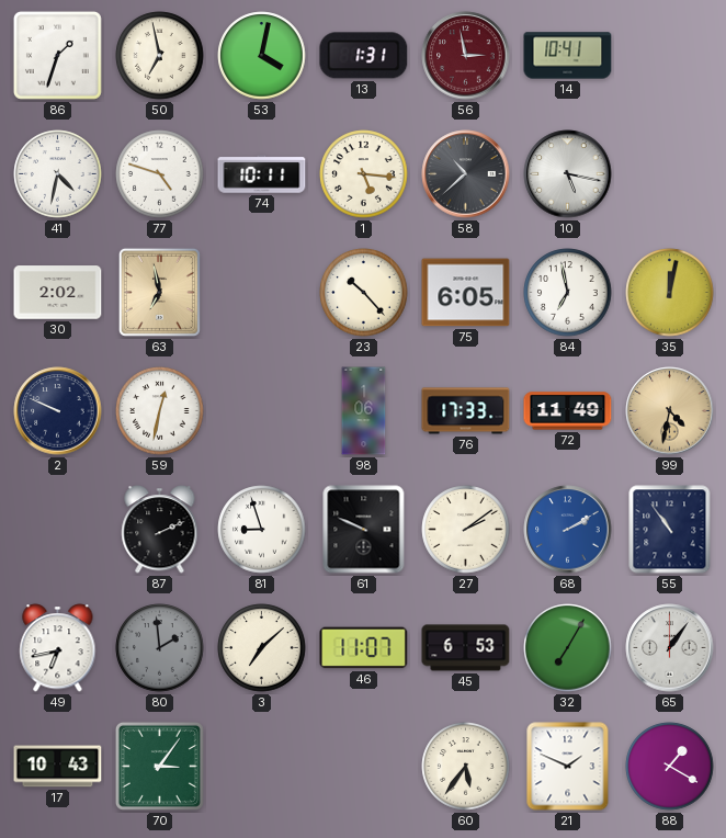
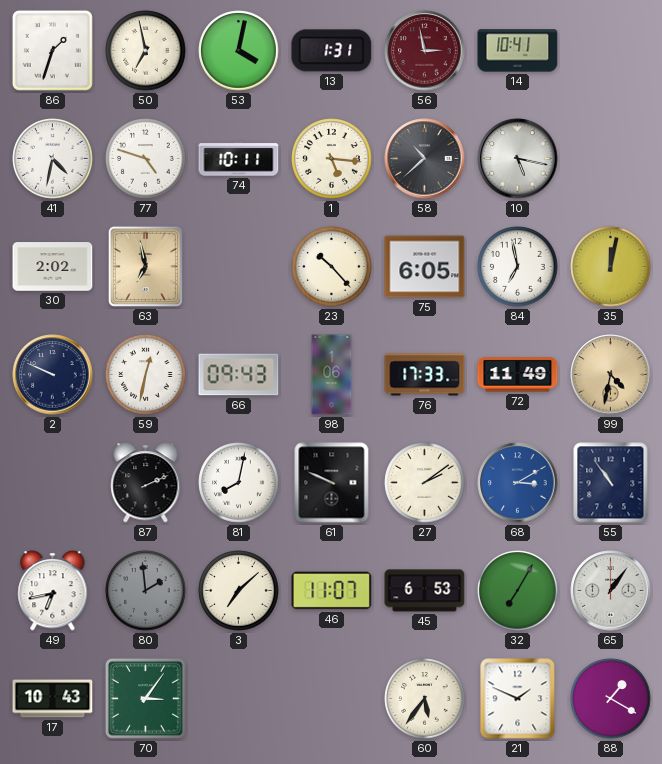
66: none -> 09:43
81: 8:57 -> 8:02
68: 2:10 -> 3:10
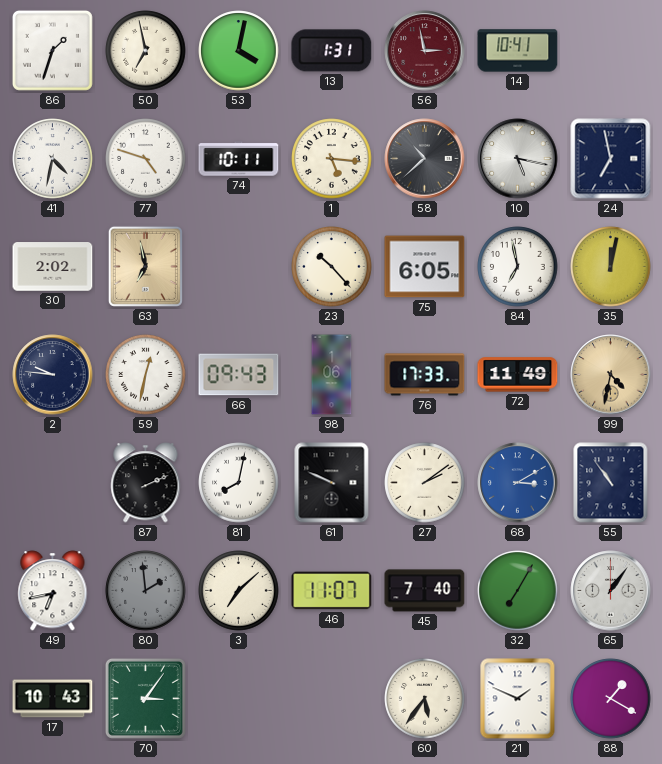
24: none -> 6:58
2: 9:49 -> 9:46
45: 6:53 -> 7:40
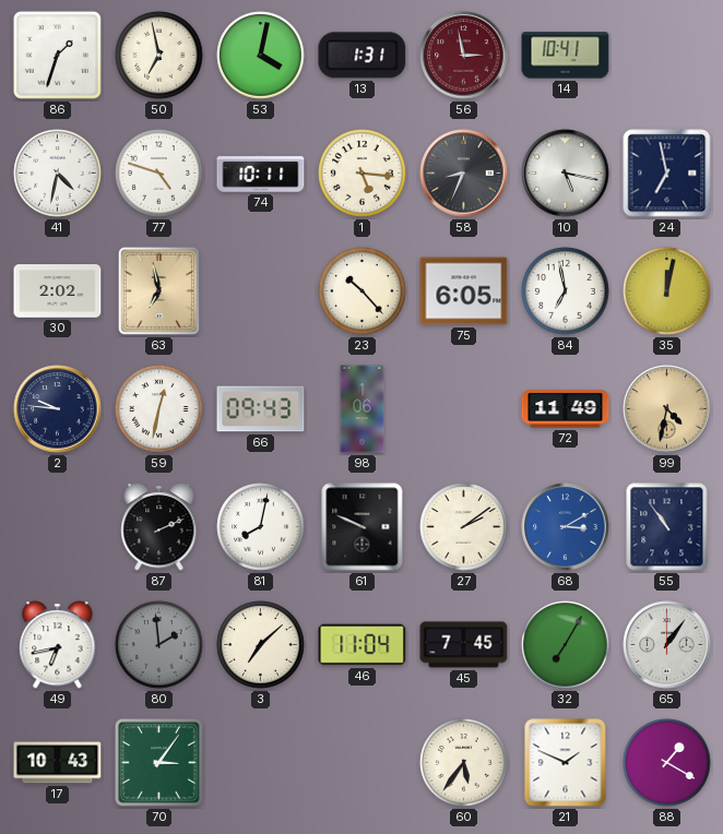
58: 10:38 -> 8:34
76: 17:33 -> none
46: 11:07 -> 11:04
45: 7:40 -> 7:45
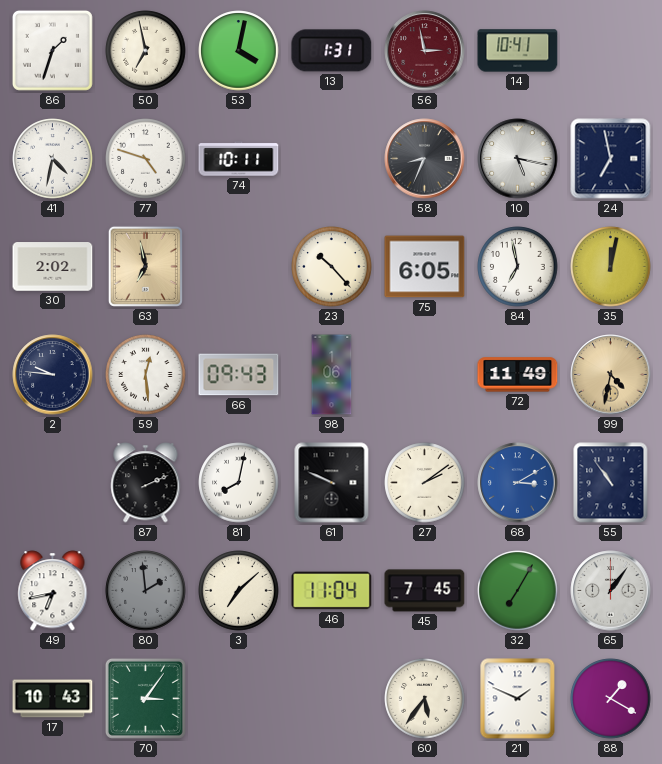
1: 5:16 -> none
59: 12:32 -> 12:29
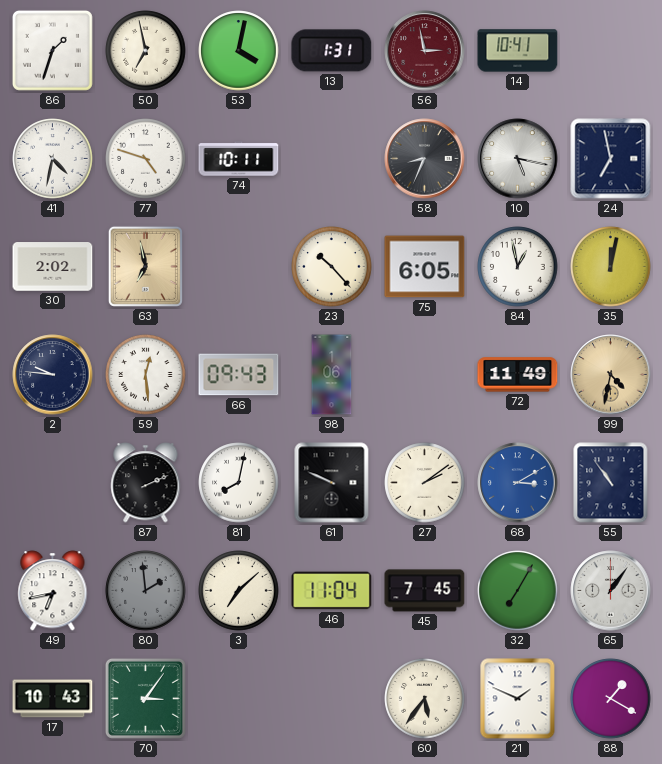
84: 6:58 -> 12:58
